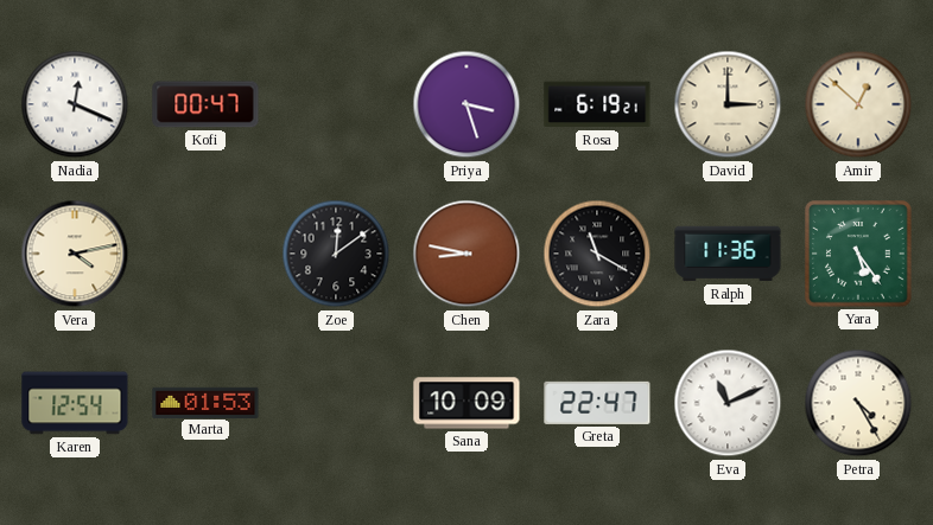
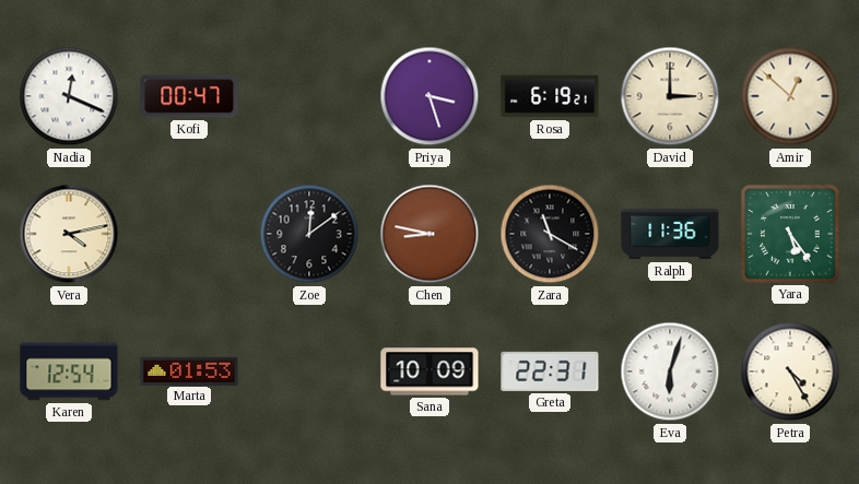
Greta: 22:47 -> 22:31
Eva: 11:11 -> 6:03
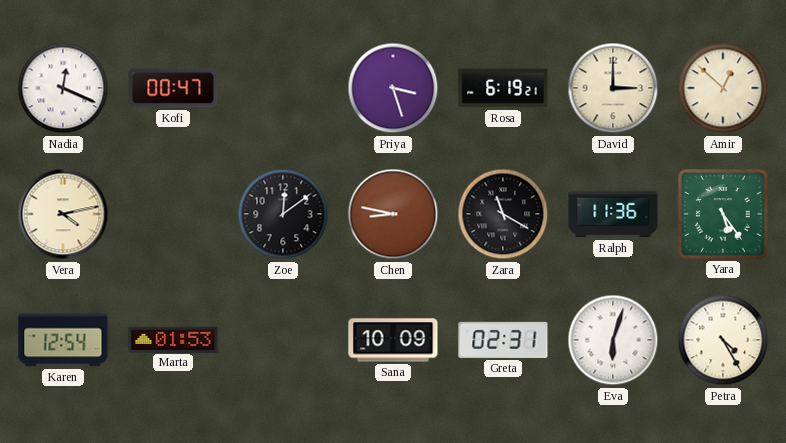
Greta: 22:31 -> 02:31
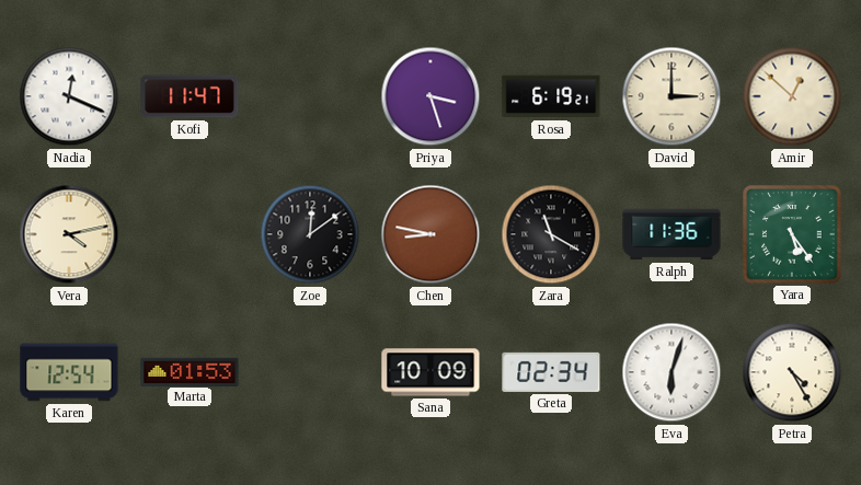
Kofi: 00:47 -> 11:47
Greta: 02:31 -> 02:34
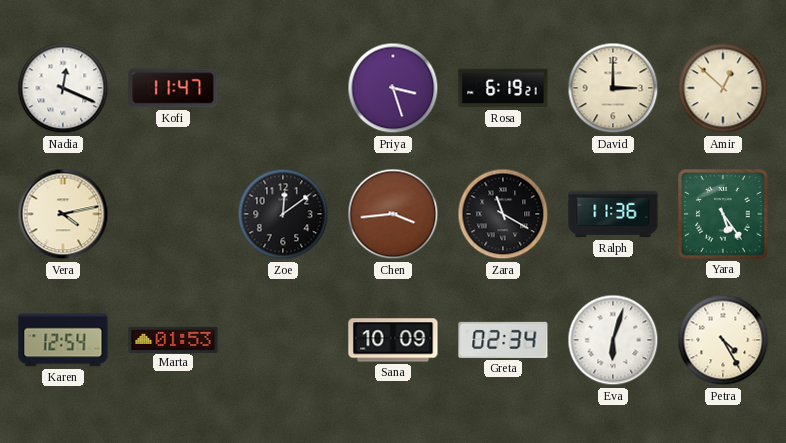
Chen: 8:47 -> 3:44
